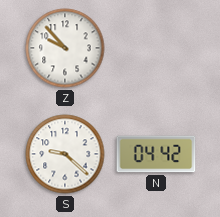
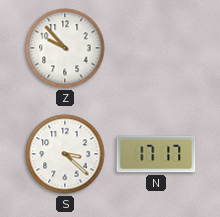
S: 9:22 -> 3:22
N: 04:42 -> 17:17
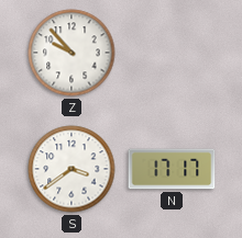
S: 3:22 -> 3:39
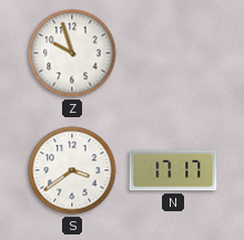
Z: 9:53 -> 9:57
